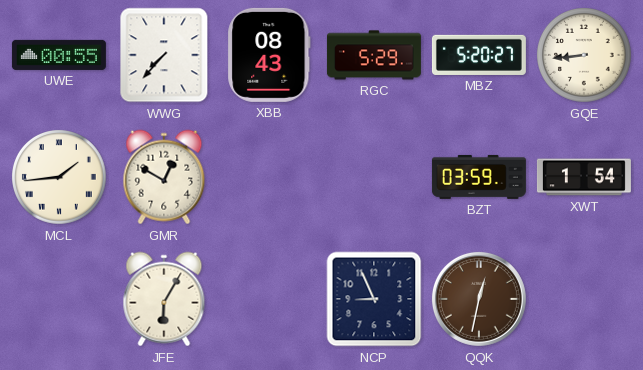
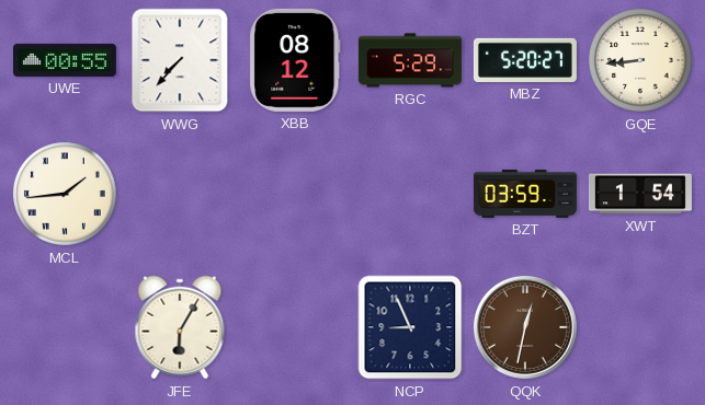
XBB: 08:43 -> 08:12
GMR: 12:50 -> none
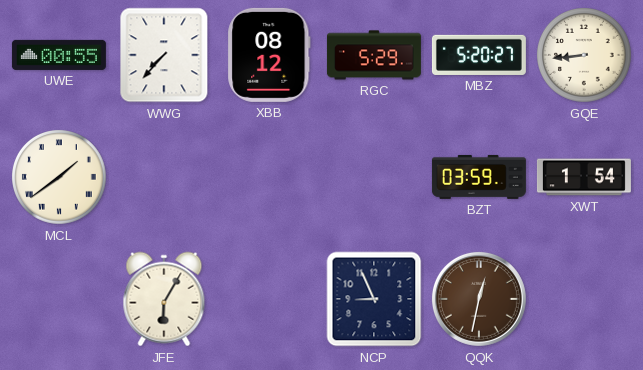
MCL: 1:44 -> 1:39
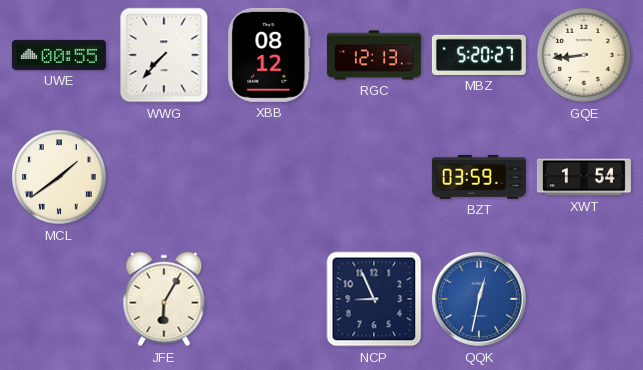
RGC: 5:29 -> 12:13
QQK dial: brown -> blue
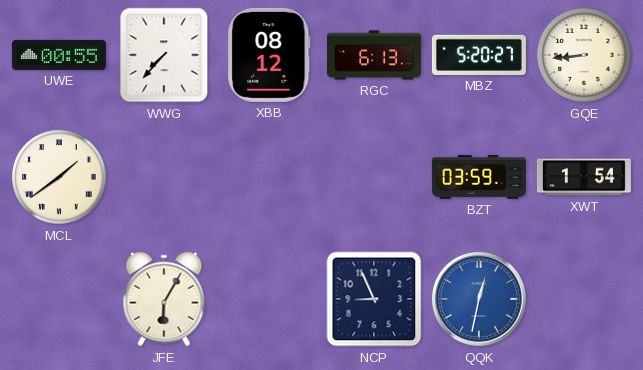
RGC: 12:13 -> 6:13
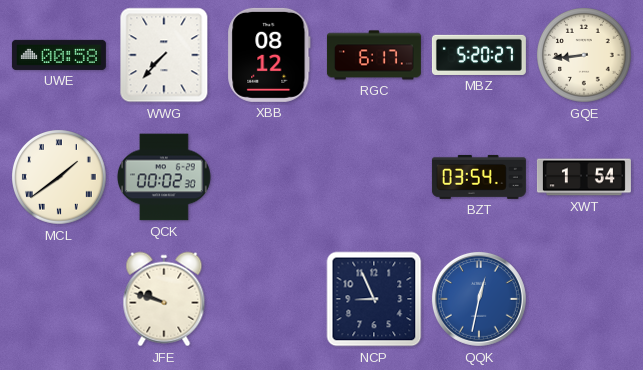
UWE: 00:55 -> 00:58
RGC: 6:13 -> 6:17
QCK: none -> 00:02
BZT: 03:59 -> 03:54
JFE: 6:05 -> 9:48
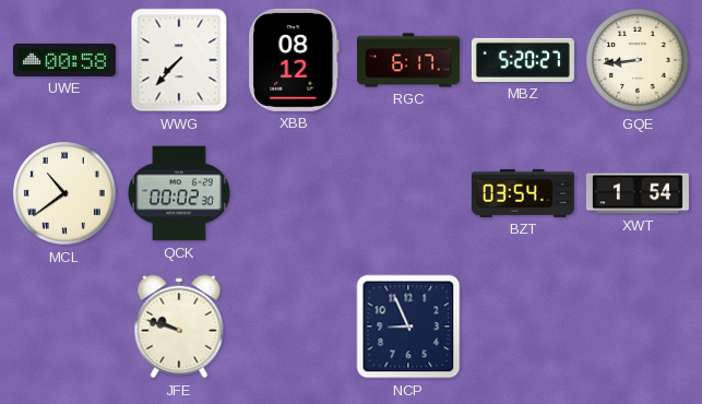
MCL: 1:39 -> 10:39
QQK: 12:32 -> none
